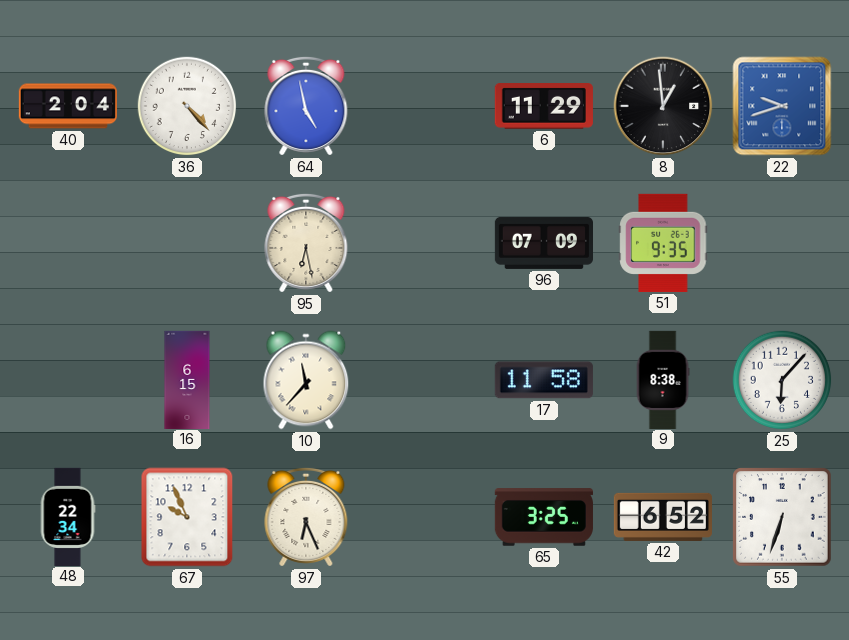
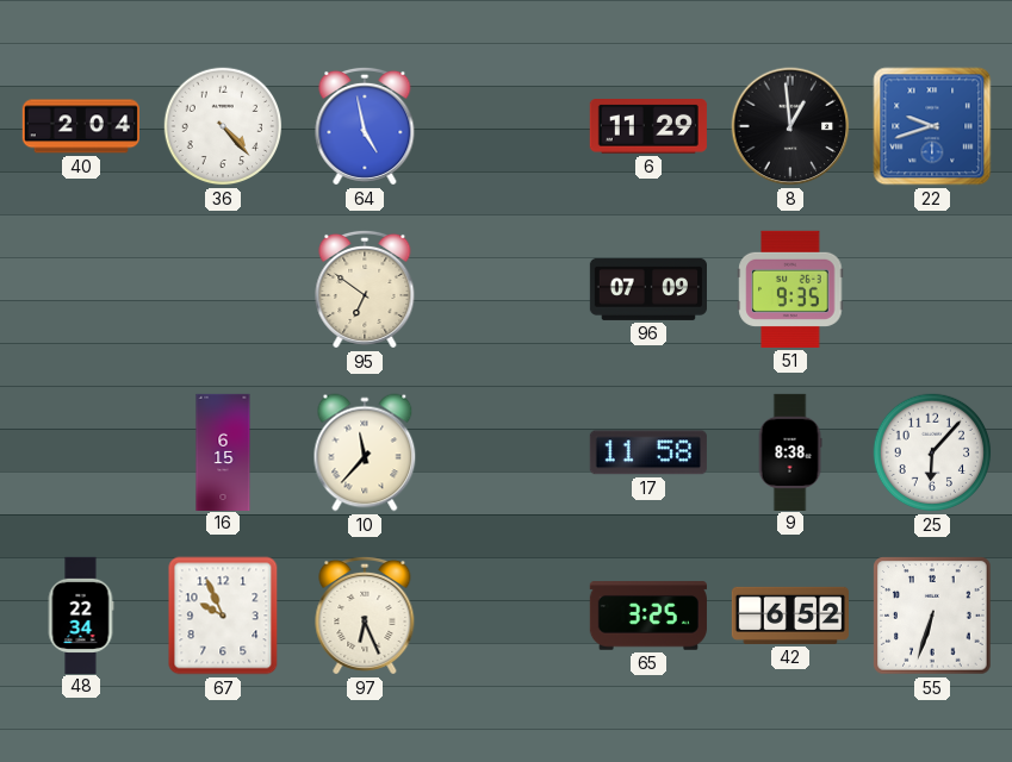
95: 6:28 -> 6:51
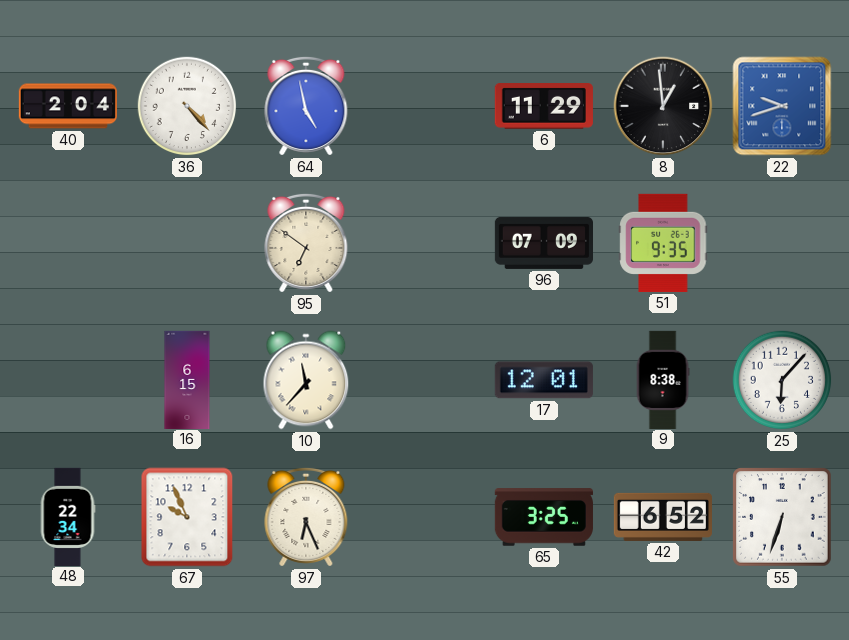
17: 11:58 -> 12:01
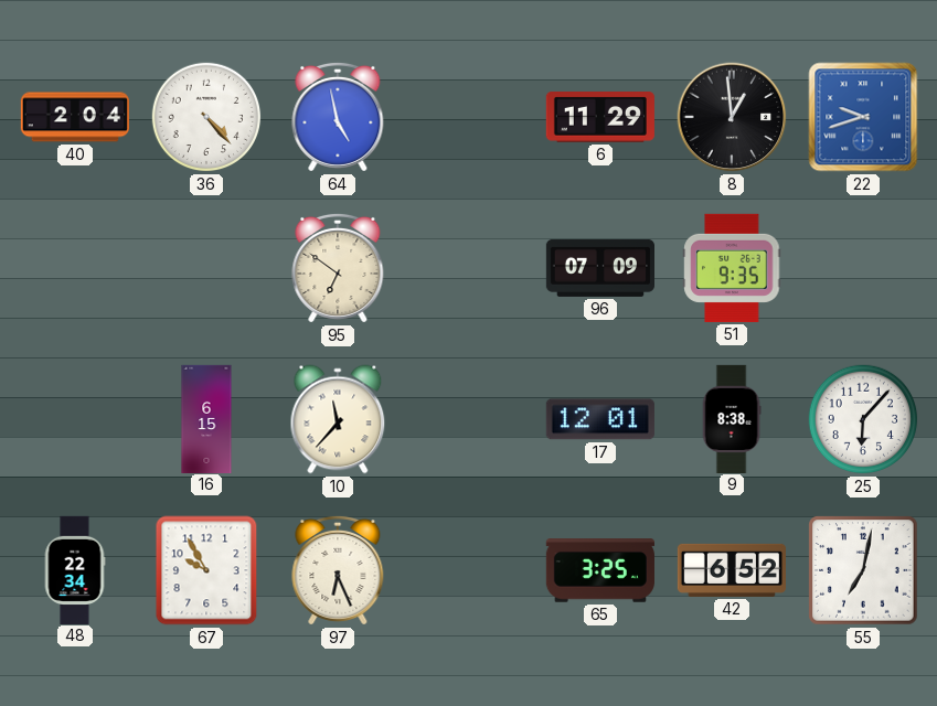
67: 9:56 -> 9:55
55: 6:33 -> 7:02
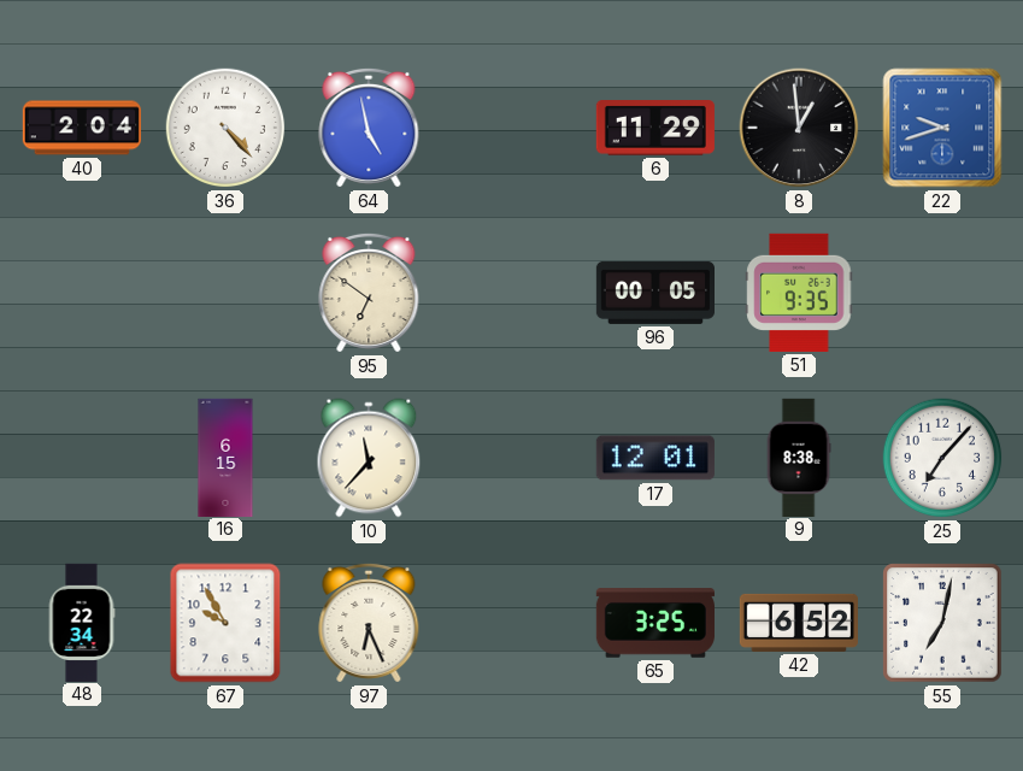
96: 07:09 -> 00:05
25: 6:07 -> 7:07
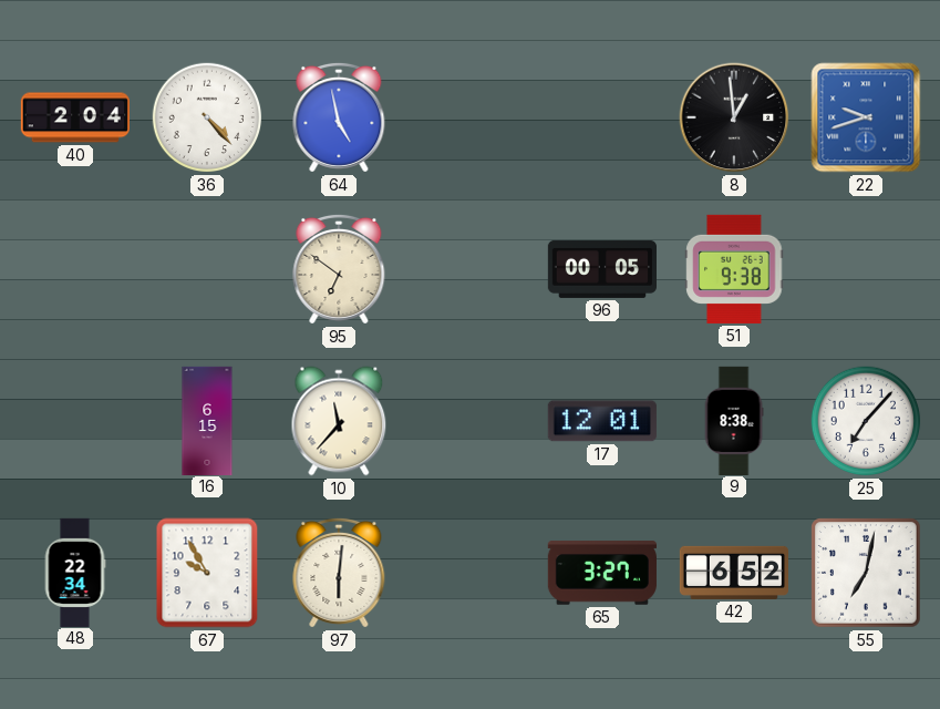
6: 11:29 -> none
51: 9:35 -> 9:38
97: 6:26 -> 6:01
65: 3:25 -> 3:27
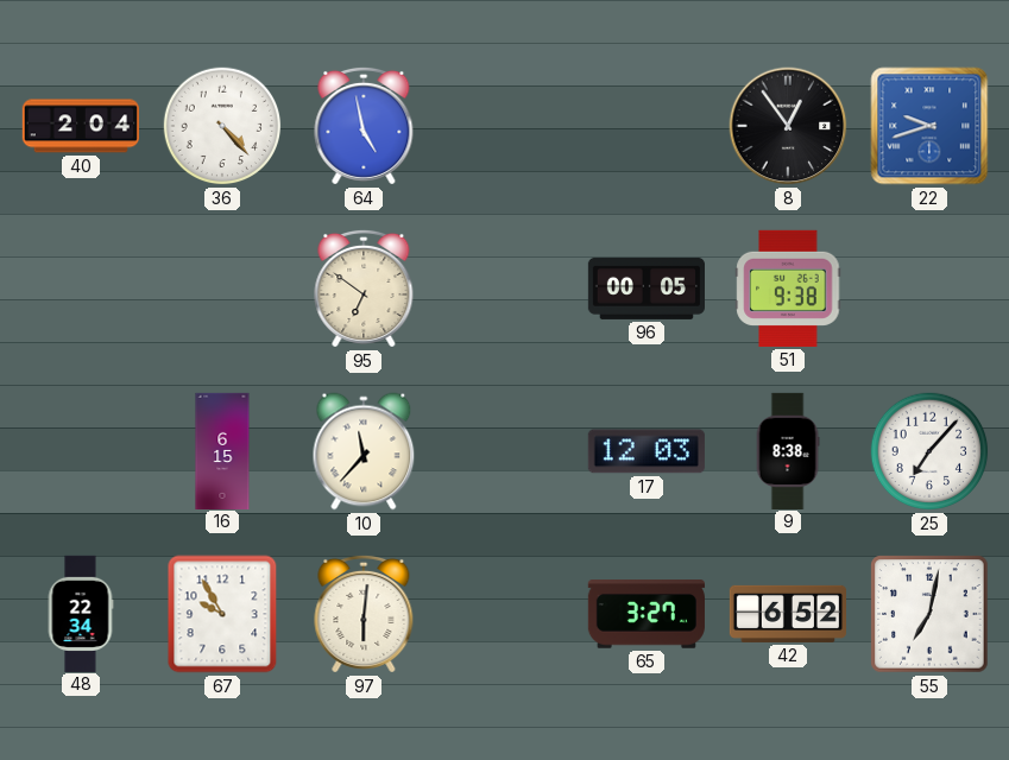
8: 12:59 -> 12:54
17: 12:01 -> 12:03
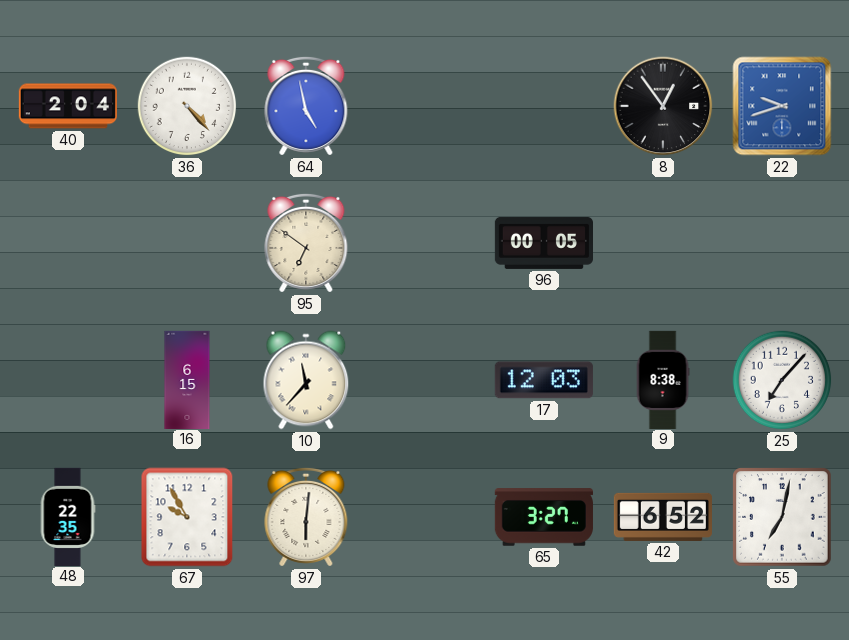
51: 9:38 -> none
48: 22:34 -> 22:35
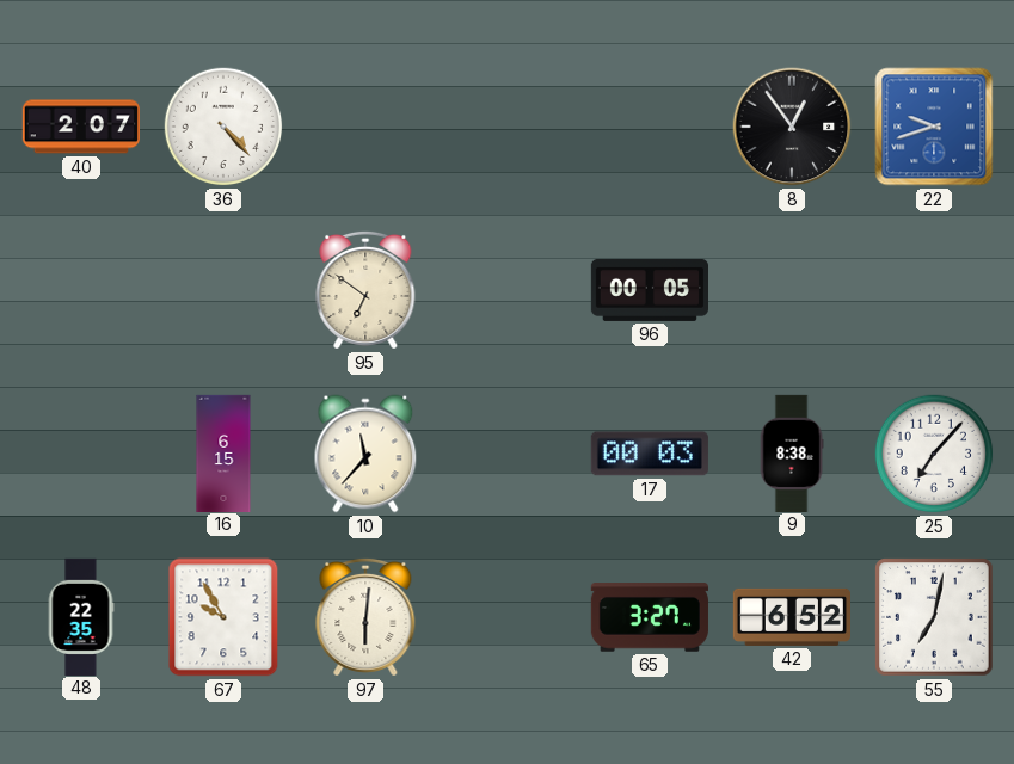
40: 2:04 -> 2:07
64: 4:58 -> none
17: 12:03 -> 00:03
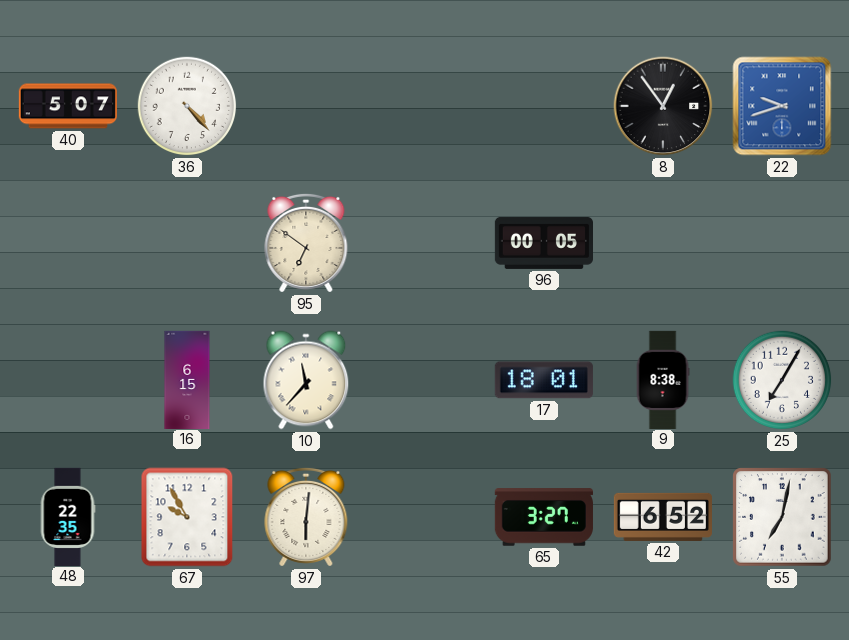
40: 2:07 -> 5:07
17: 00:03 -> 18:01
25: 7:07 -> 7:05
